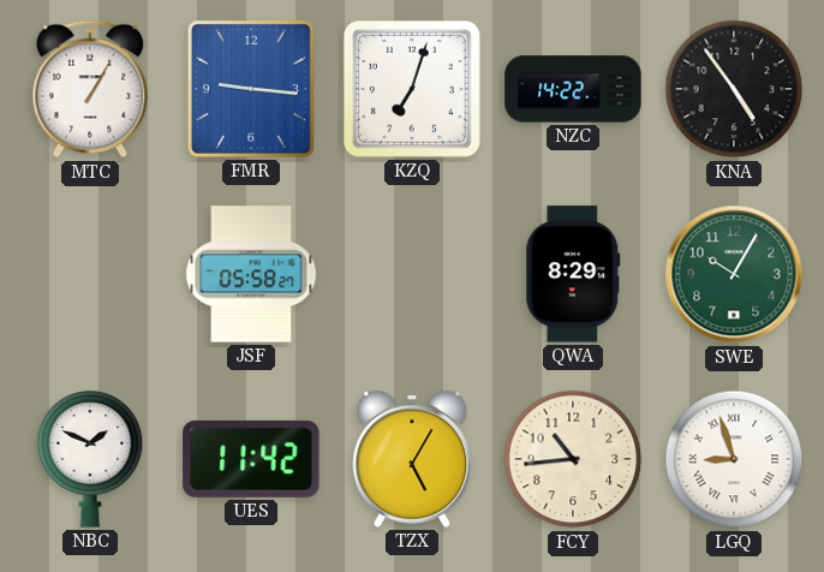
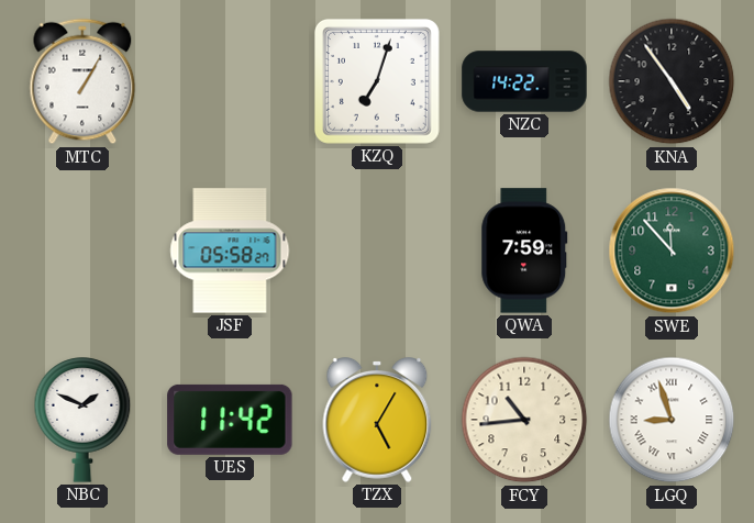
FMR: 9:16 -> none
QWA: 8:29 -> 7:59
SWE: 10:05 -> 11:53
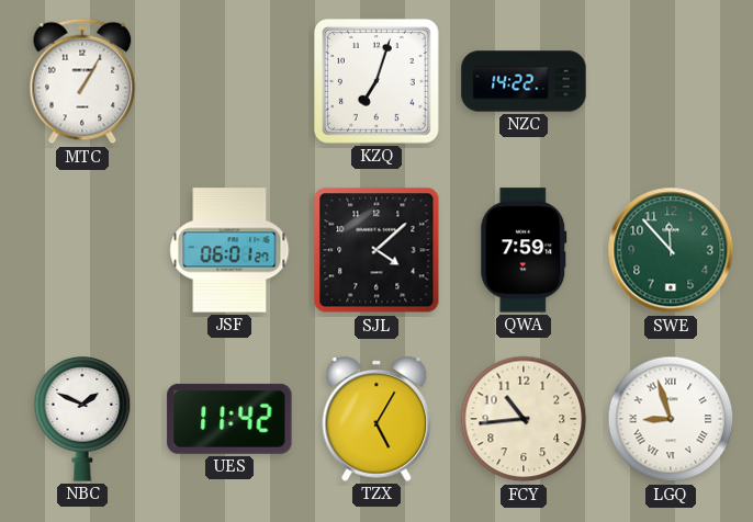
KNA: 4:54 -> none
JSF: 05:58 -> 06:01
SJL: none -> 4:08
